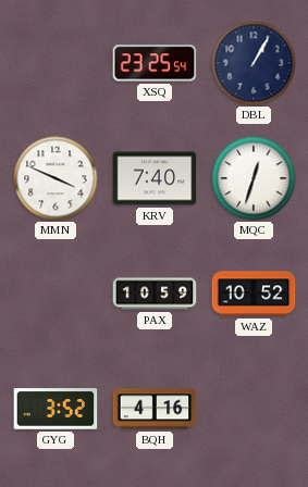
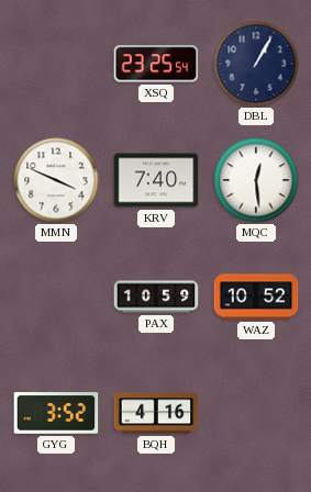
MQC: 12:33 -> 12:29
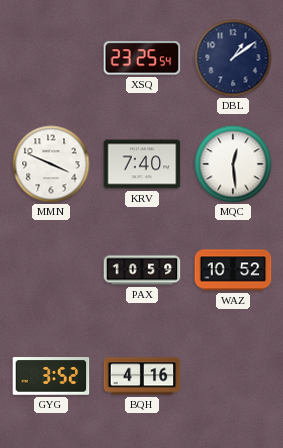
DBL: 1:05 -> 1:09
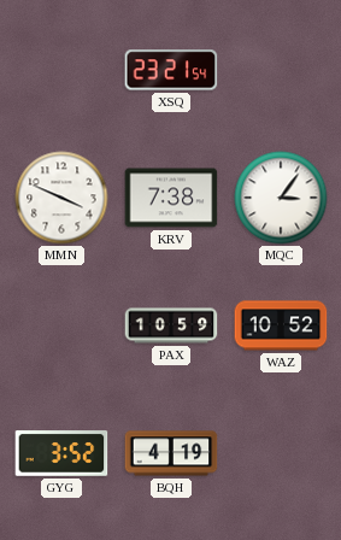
XSQ: 23:25 -> 23:21
DBL: 1:09 -> none
KRV: 7:40 -> 7:38
MQC: 12:29 -> 3:06
BQH: 4:16 -> 4:19
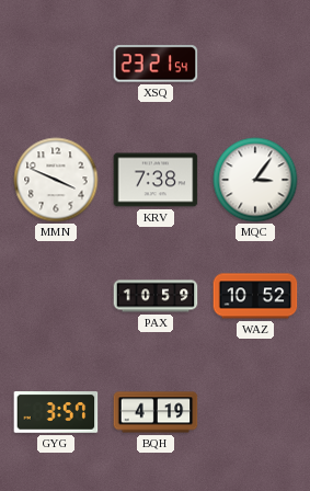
GYG: 3:52 -> 3:57
